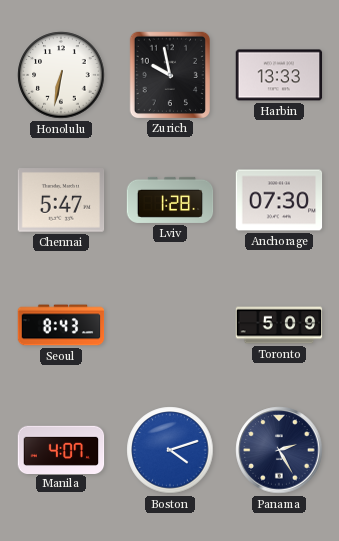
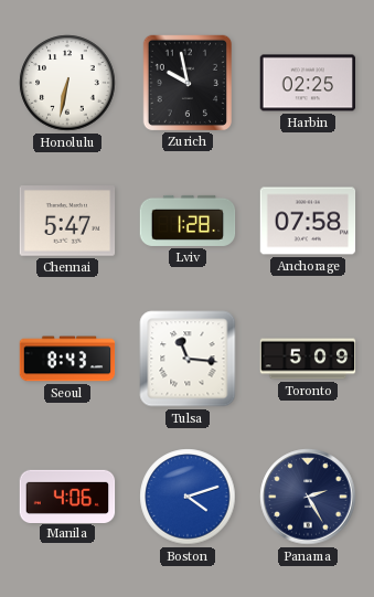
Harbin: 13:33 -> 02:25
Anchorage: 07:30 -> 07:58
Tulsa: none -> 11:16
Manila: 4:07 -> 4:06
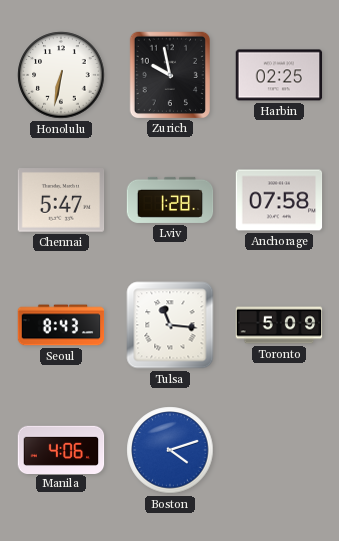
Panama: 2:25 -> none
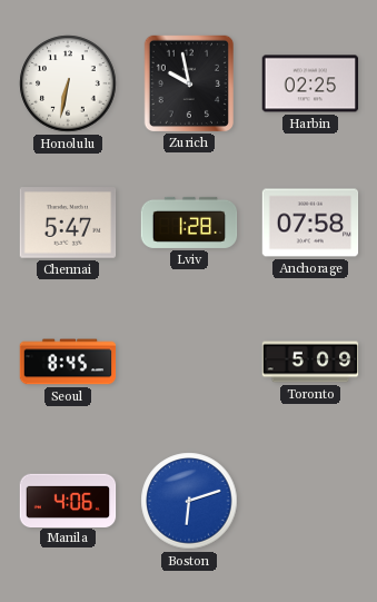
Seoul: 8:43 -> 8:45
Tulsa: 11:16 -> none
Boston: 4:12 -> 6:12
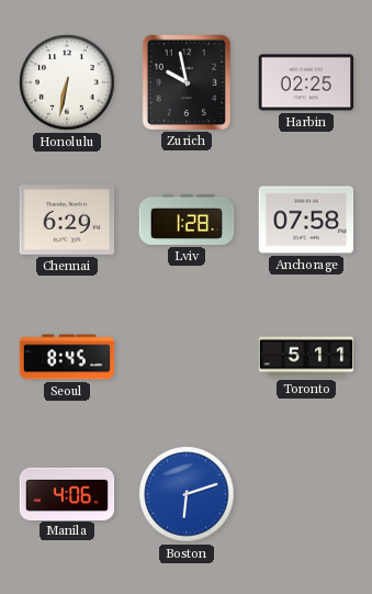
Chennai: 5:47 -> 6:29
Toronto: 5:09 -> 5:11
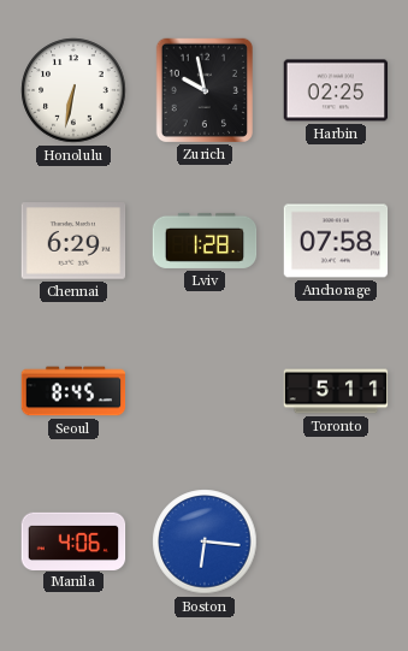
Boston: 6:12 -> 6:16
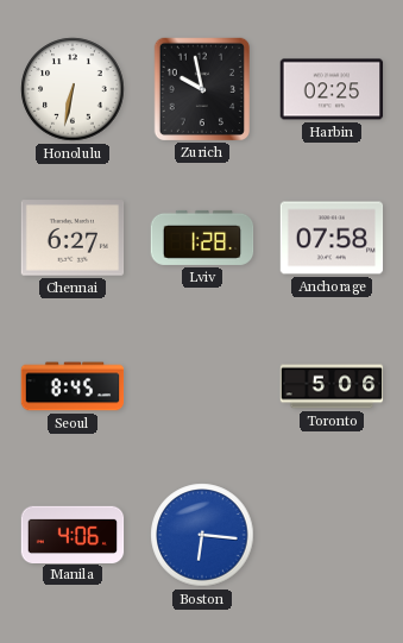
Chennai: 6:29 -> 6:27
Toronto: 5:11 -> 5:06
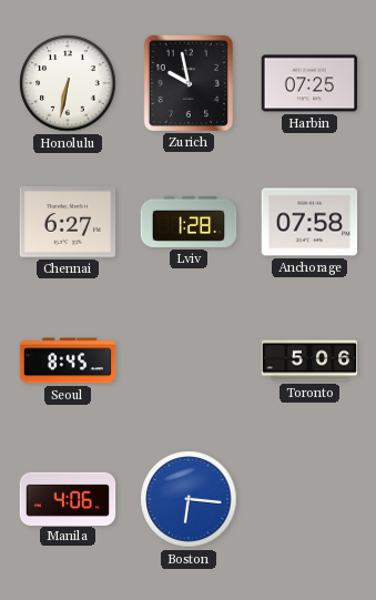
Harbin: 02:25 -> 07:25
